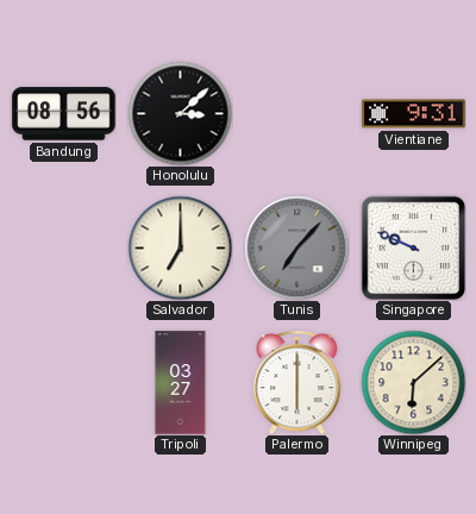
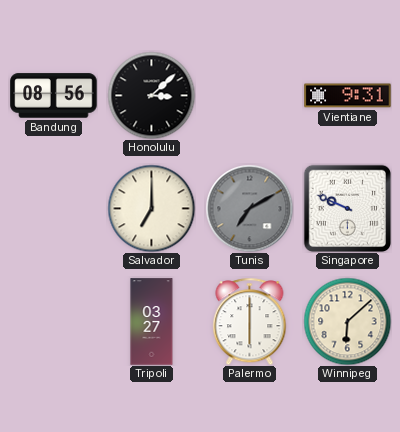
Tunis: 7:07 -> 7:10
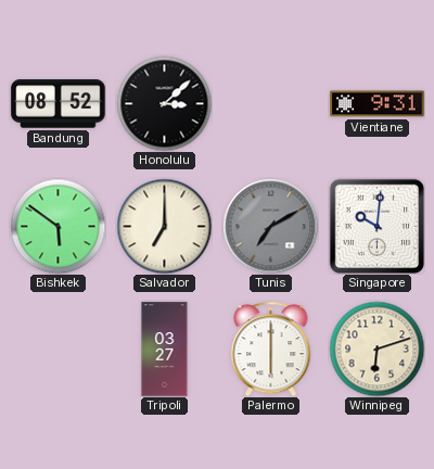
Bandung: 08:56 -> 08:52
Bishkek: none -> 5:51
Singapore: 9:49 -> 10:01
Winnipeg: 6:08 -> 6:12
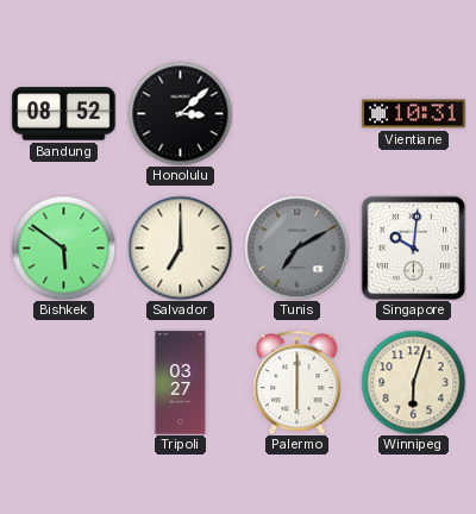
Vientiane: 9:31 -> 10:31
Winnipeg: 6:12 -> 6:03
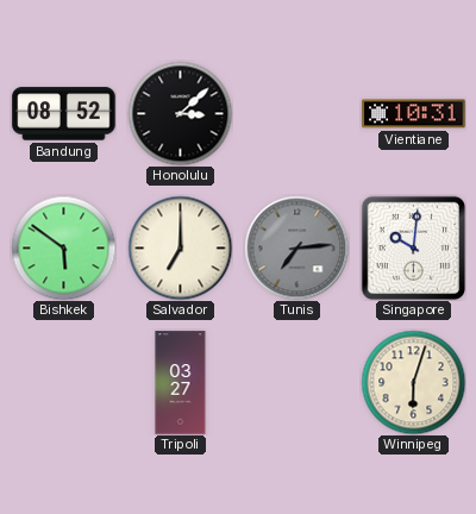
Tunis: 7:10 -> 7:14
Palermo: 6:00 -> none
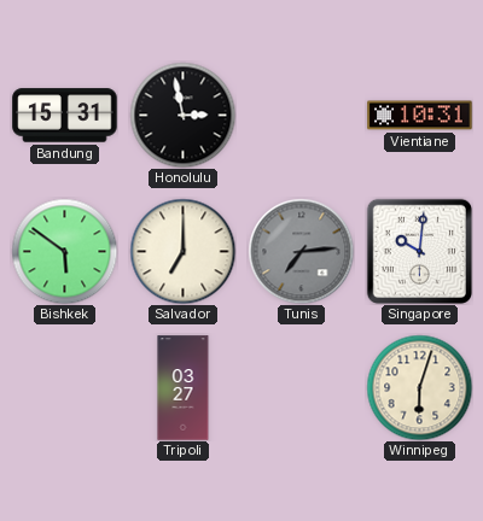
Bandung: 08:52 -> 15:31
Honolulu: 3:08 -> 2:58
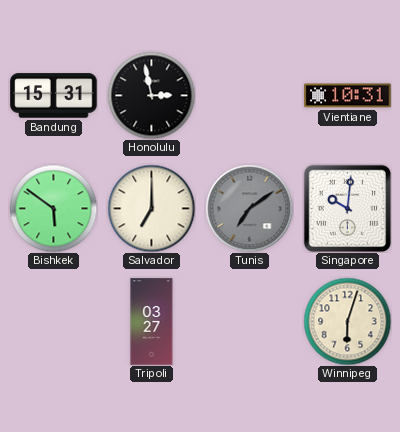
Tunis: 7:14 -> 7:09
